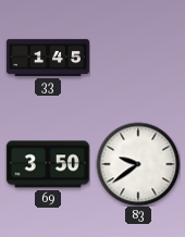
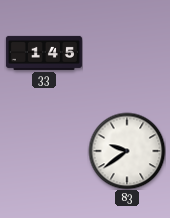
69: 3:50 -> none
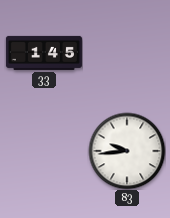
83: 9:39 -> 9:44
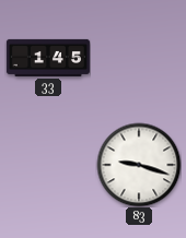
83: 9:44 -> 9:18
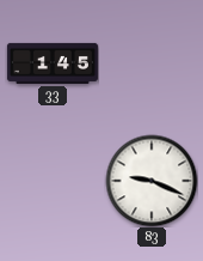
83: 9:18 -> 9:19
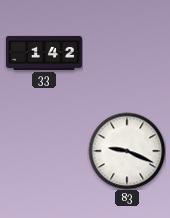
33: 1:45 -> 1:42
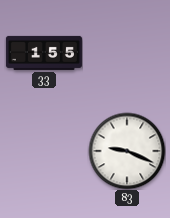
33: 1:42 -> 1:55
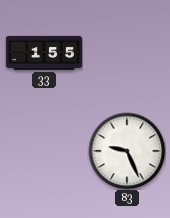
83: 9:19 -> 9:26
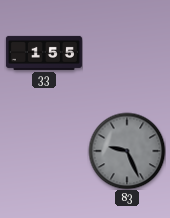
83 dial: white -> grey
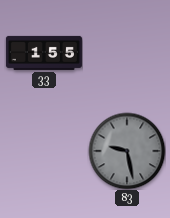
83: 9:26 -> 9:28
